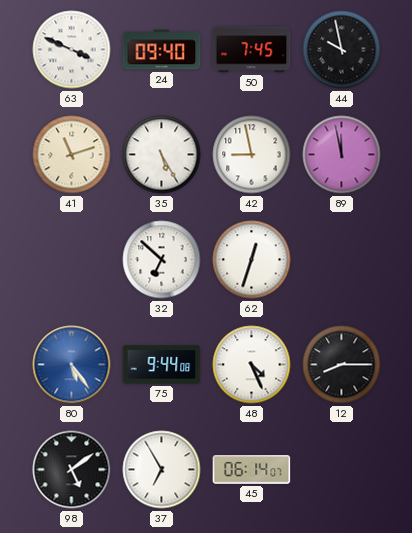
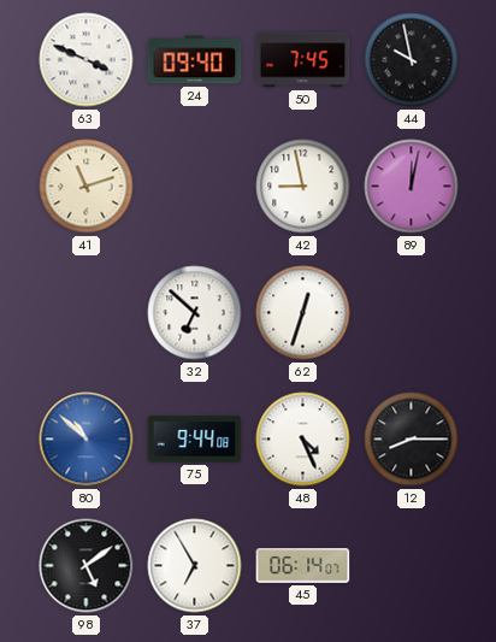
35: 5:25 -> none
89: 11:58 -> 12:02
80: 5:24 -> 10:52
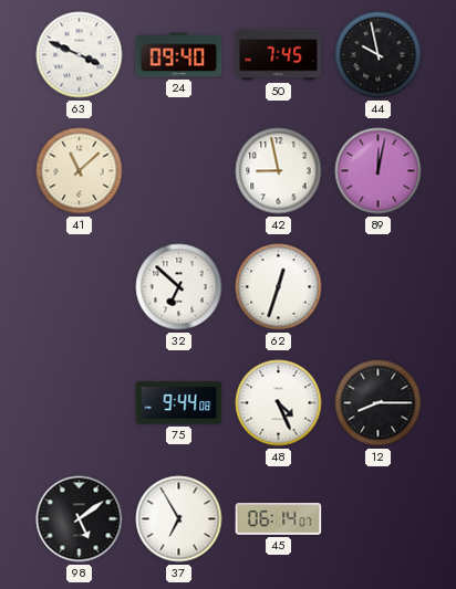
41: 11:12 -> 11:08
80: 10:52 -> none
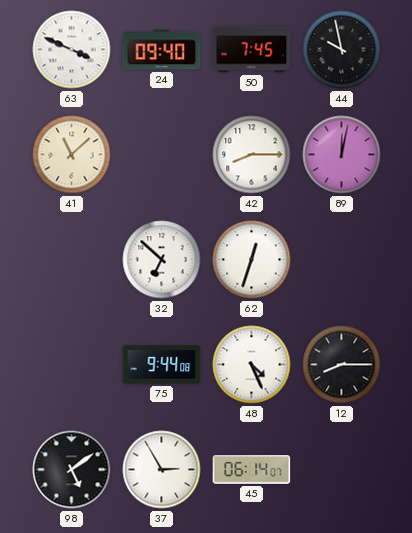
42: 8:58 -> 8:15
37: 6:55 -> 2:55
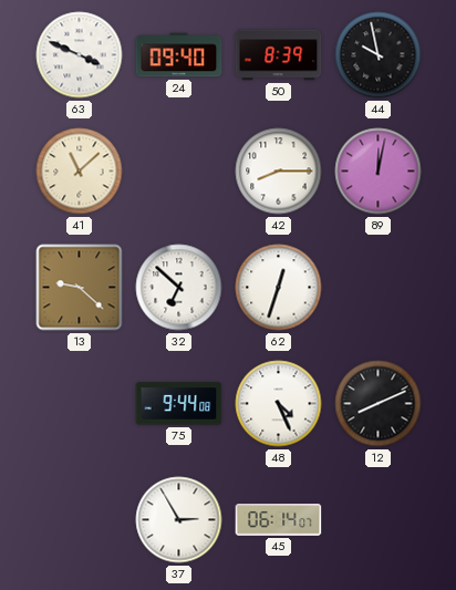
50: 7:45 -> 8:39
13: none -> 9:22
12: 8:15 -> 8:11
98: 5:09 -> none
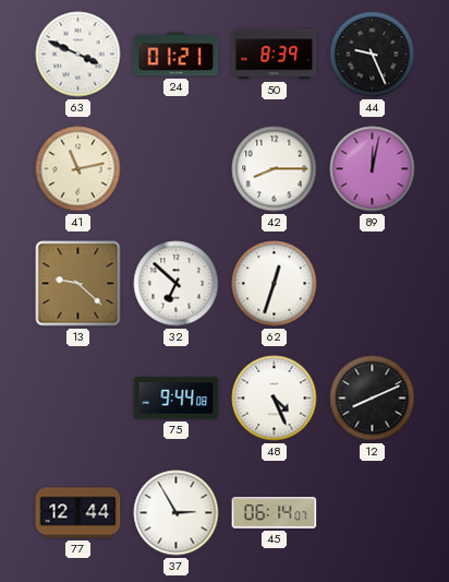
24: 09:40 -> 01:21
44: 9:58 -> 9:26
41: 11:08 -> 11:13
77: none -> 12:44
